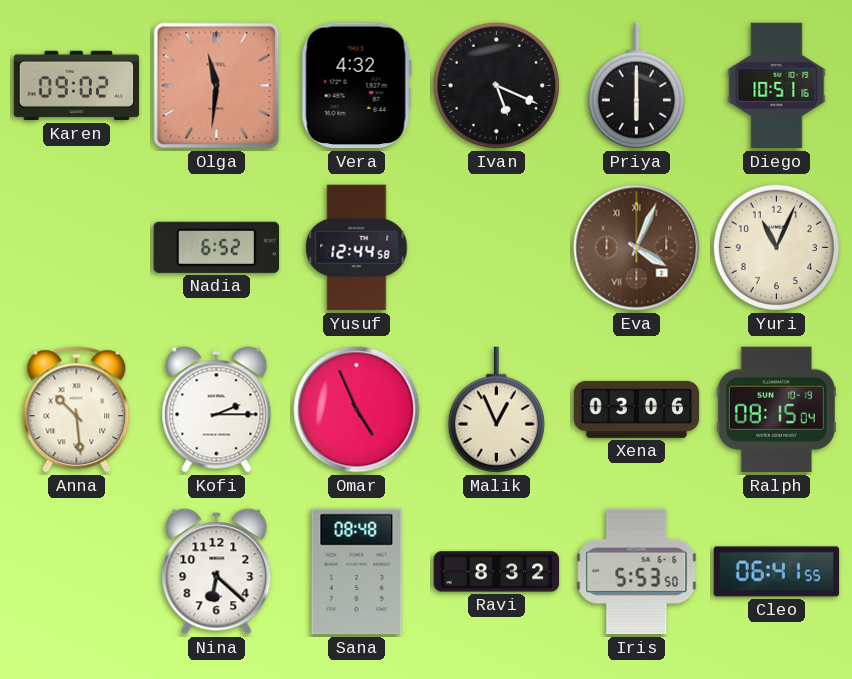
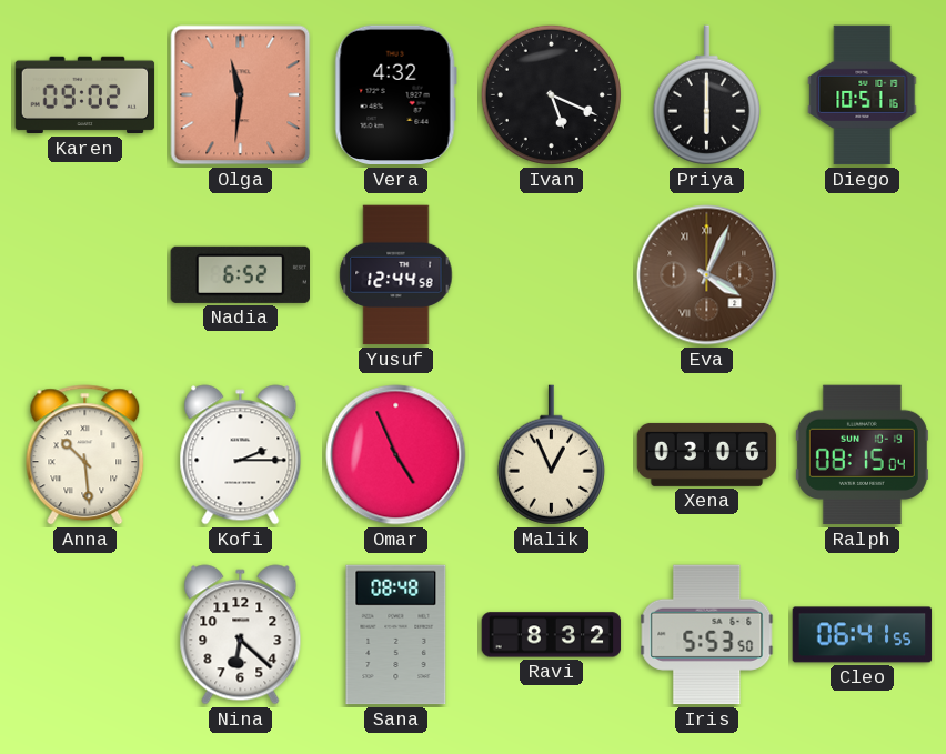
Yuri: 11:04 -> none
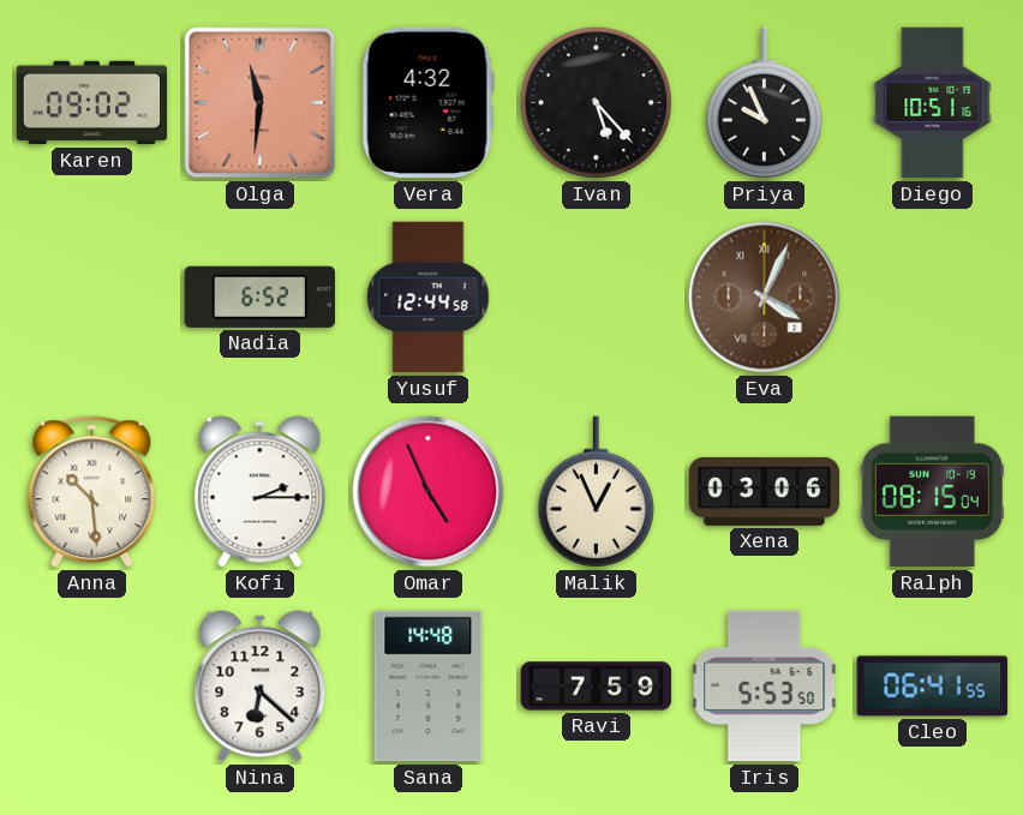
Ivan: 5:19 -> 5:23
Priya: 6:00 -> 9:56
Sana: 08:48 -> 14:48
Ravi: 8:32 -> 7:59
